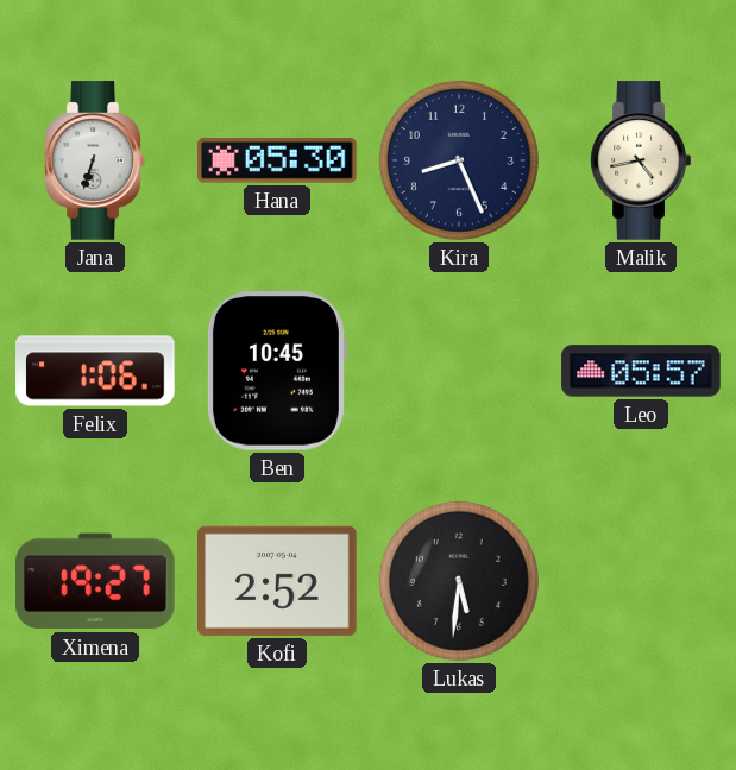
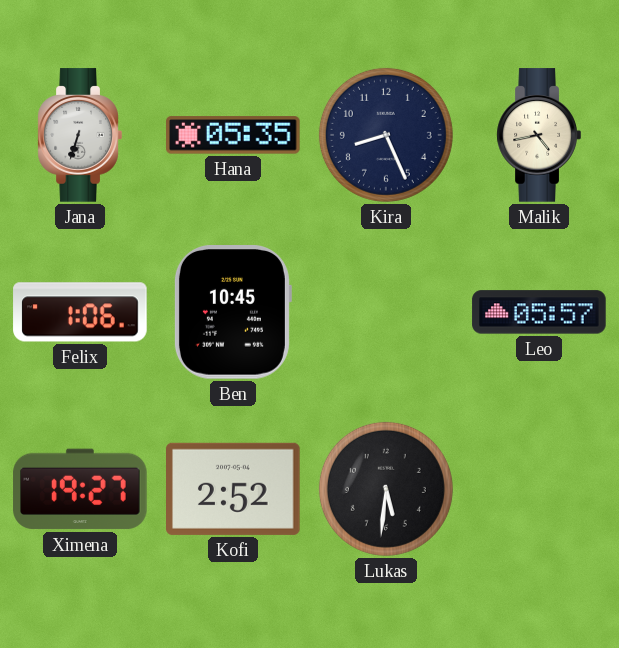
Hana: 05:30 -> 05:35
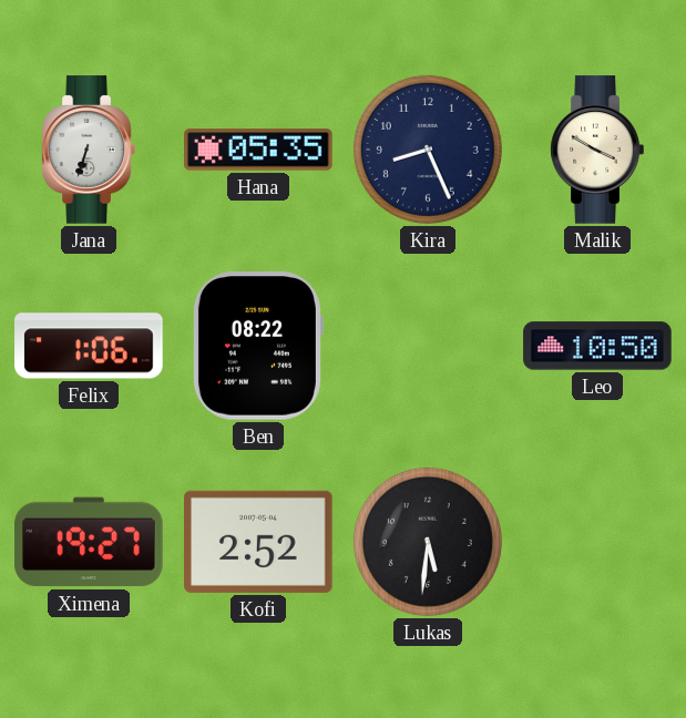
Malik: 4:43 -> 3:50
Ben: 10:45 -> 08:22
Leo: 05:57 -> 10:50
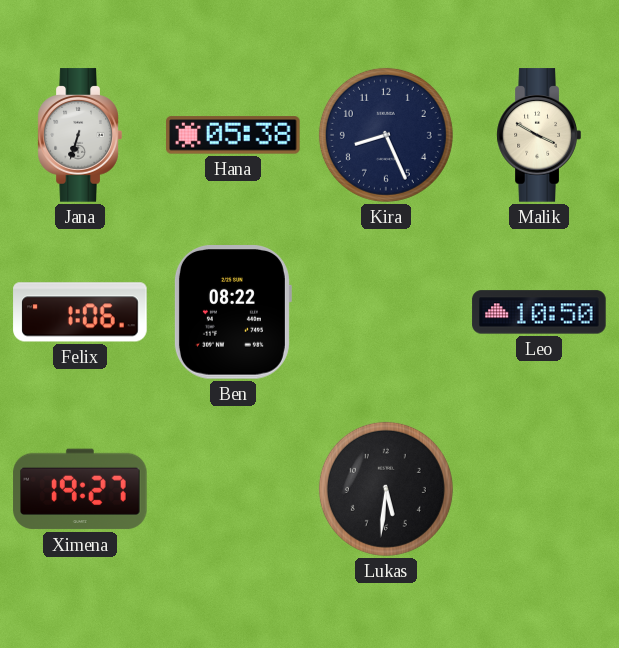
Hana: 05:35 -> 05:38
Kofi: 2:52 -> none
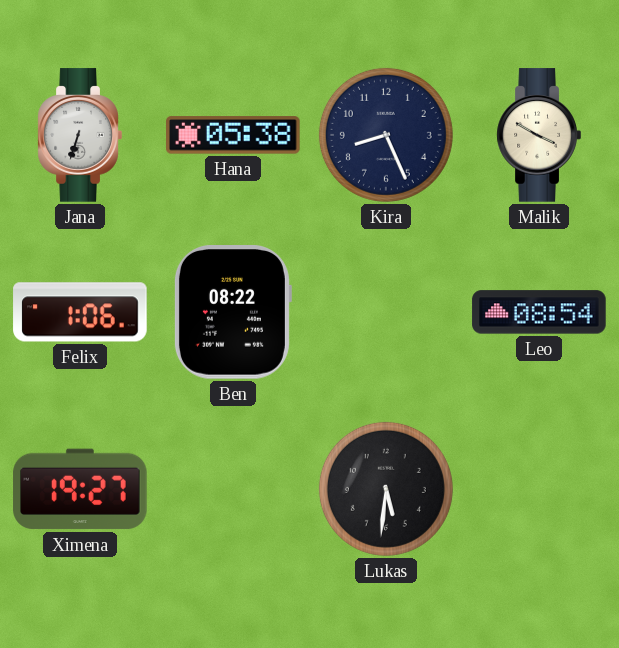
Leo: 10:50 -> 08:54
